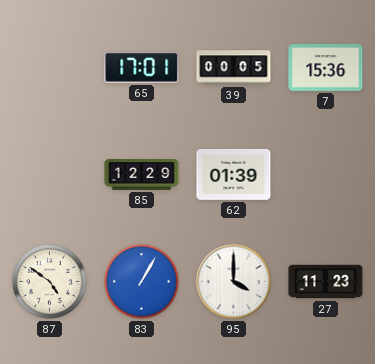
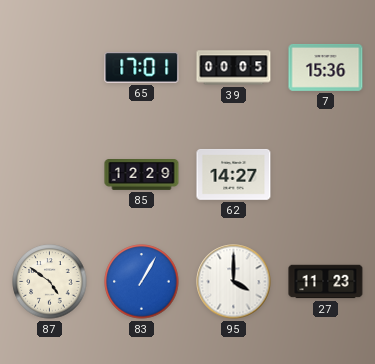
62: 01:39 -> 14:27
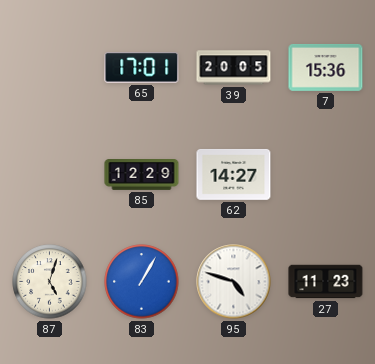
39: 00:05 -> 20:05
87: 4:51 -> 5:03
95: 4:00 -> 4:48
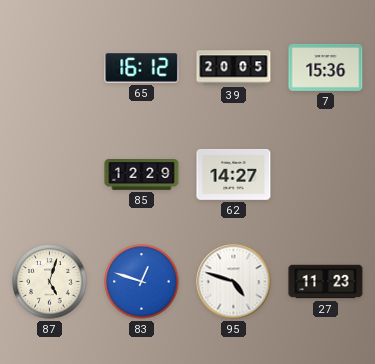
65: 17:01 -> 16:12
83: 1:05 -> 12:48
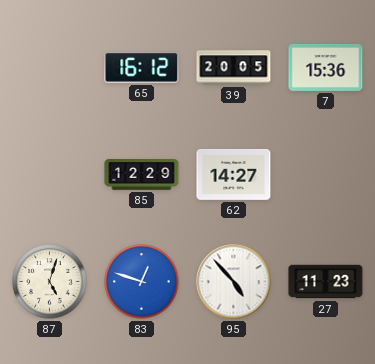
95: 4:48 -> 4:53
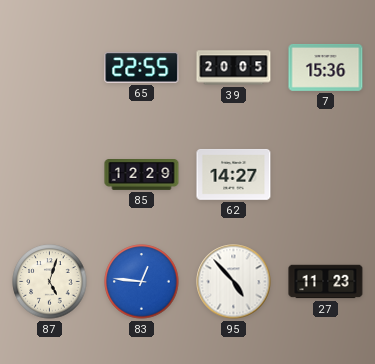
65: 16:12 -> 22:55
83: 12:48 -> 12:46
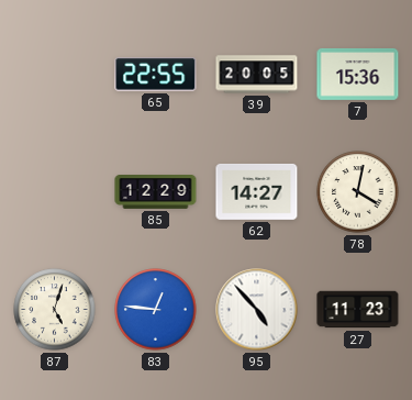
78: none -> 4:02
